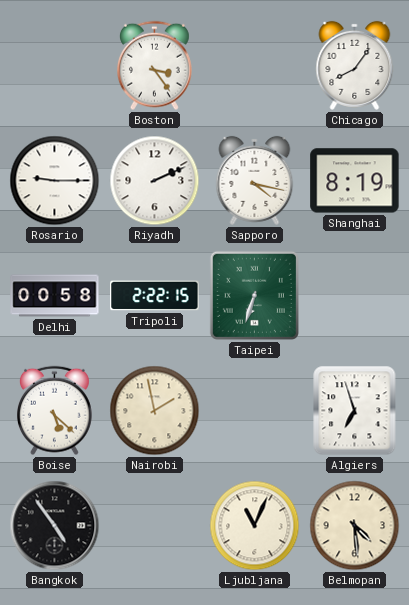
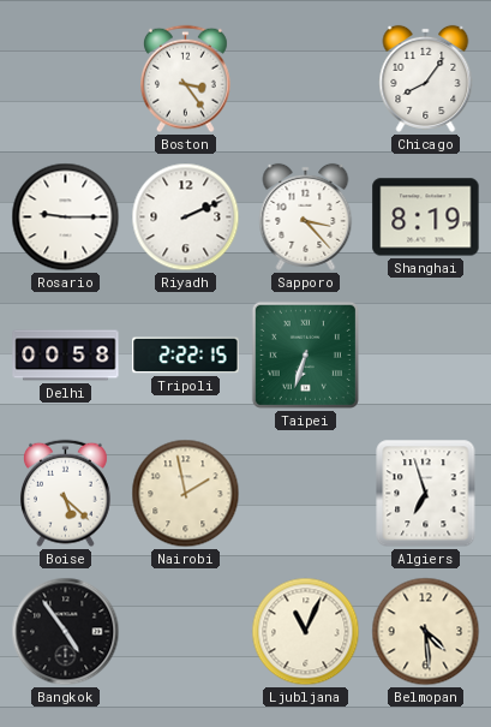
Sapporo: 4:17 -> 3:23
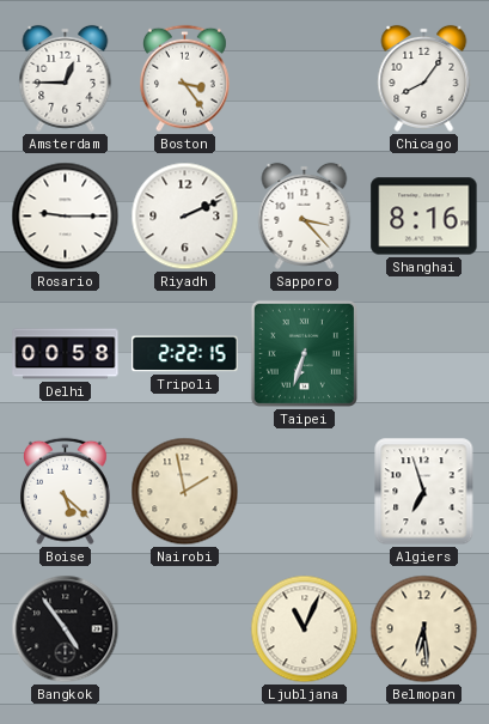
Amsterdam: none -> 12:45
Shanghai: 8:19 -> 8:16
Belmopan: 4:29 -> 6:29
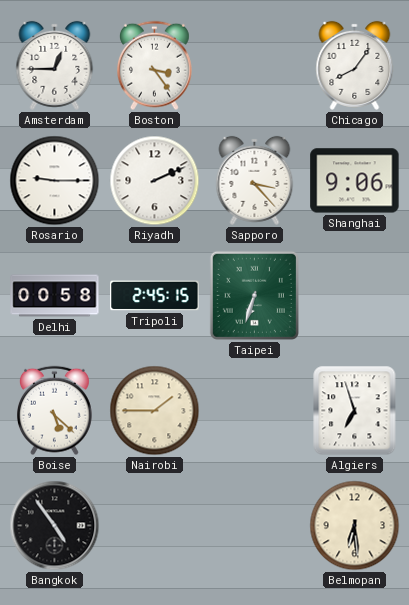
Shanghai: 8:16 -> 9:06
Tripoli: 2:22 -> 2:45
Nairobi: 1:58 -> 1:45
Ljubljana: 11:04 -> none
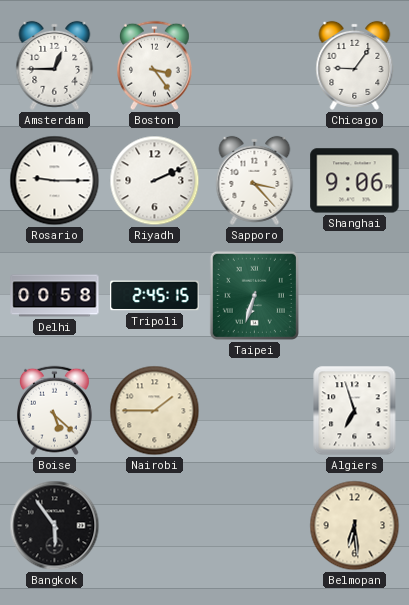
Chicago: 8:06 -> 9:06
Bangkok: 4:54 -> 5:54
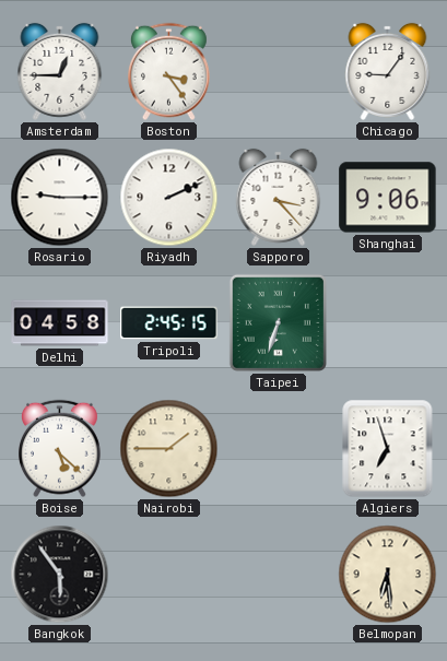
Delhi: 00:58 -> 04:58
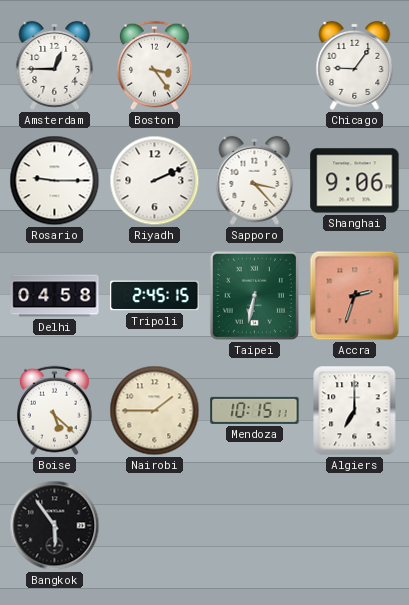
Taipei: 6:33 -> 6:32
Accra: none -> 2:33
Mendoza: none -> 10:15
Algiers: 6:57 -> 7:00
Belmopan: 6:29 -> none
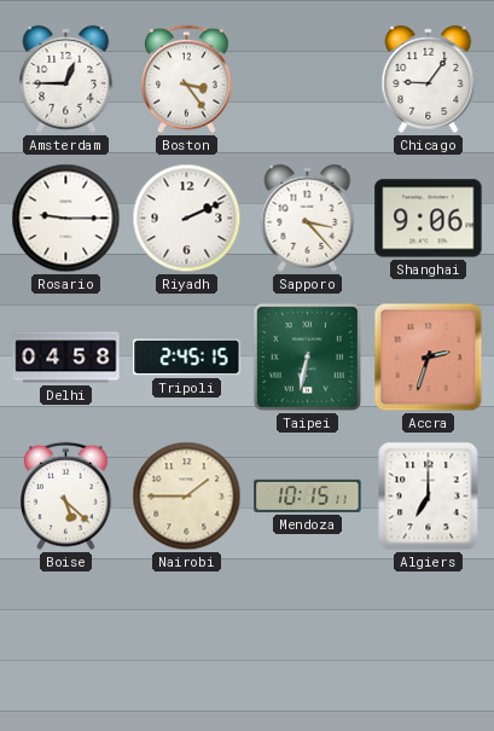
Bangkok: 5:54 -> none
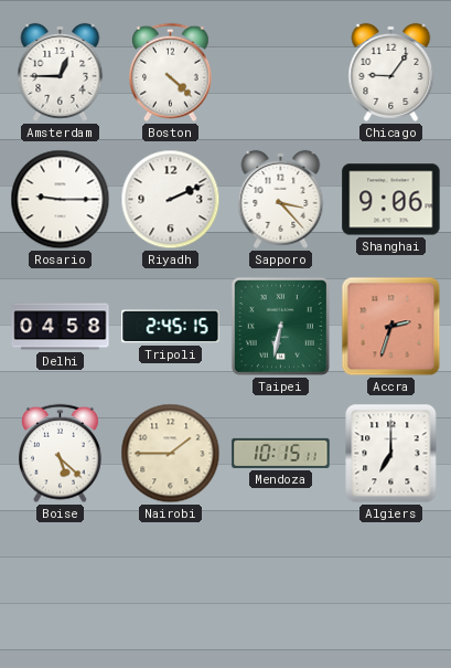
Boston: 3:24 -> 4:22
